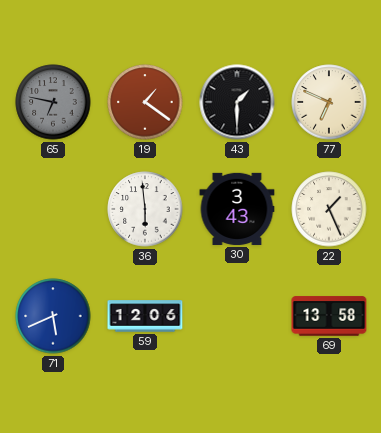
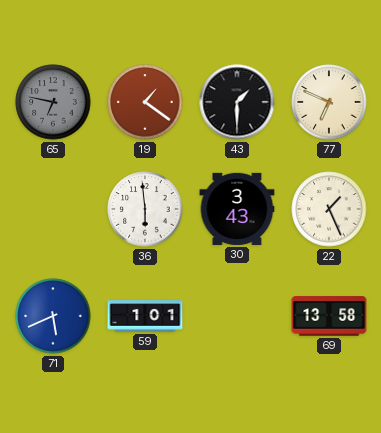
59: 12:06 -> 1:01
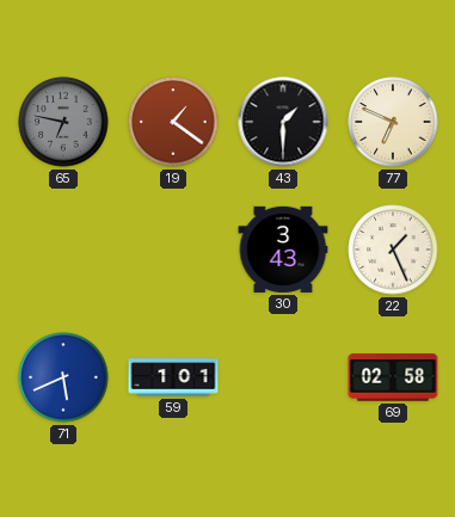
36: 5:59 -> none
69: 13:58 -> 02:58
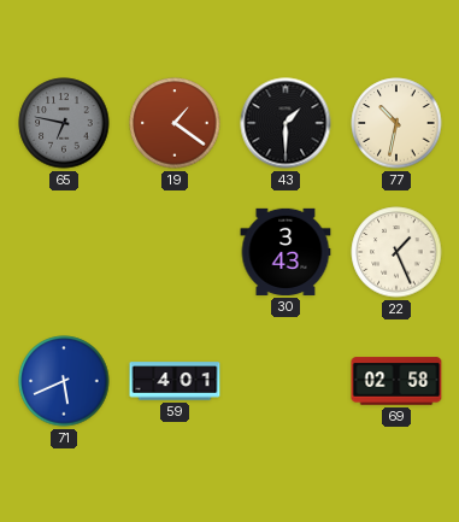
77: 6:49 -> 10:32
59: 1:01 -> 4:01
